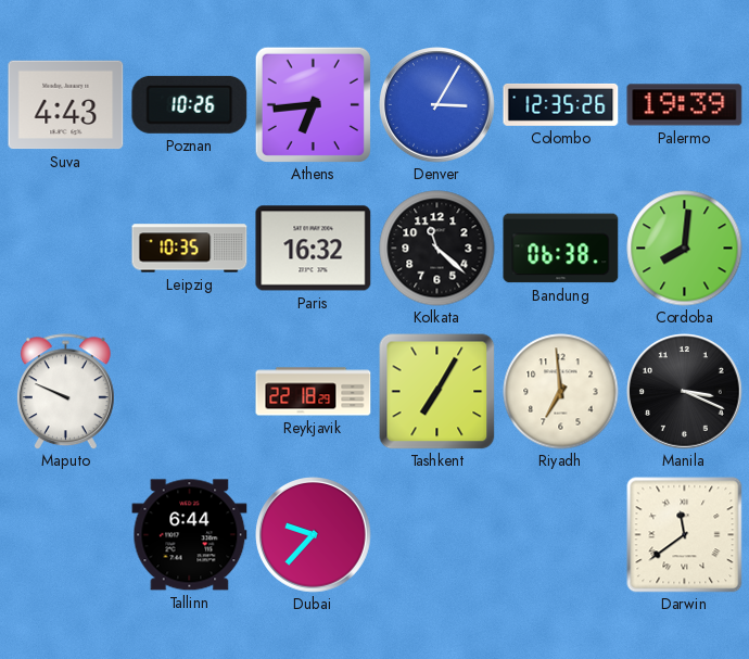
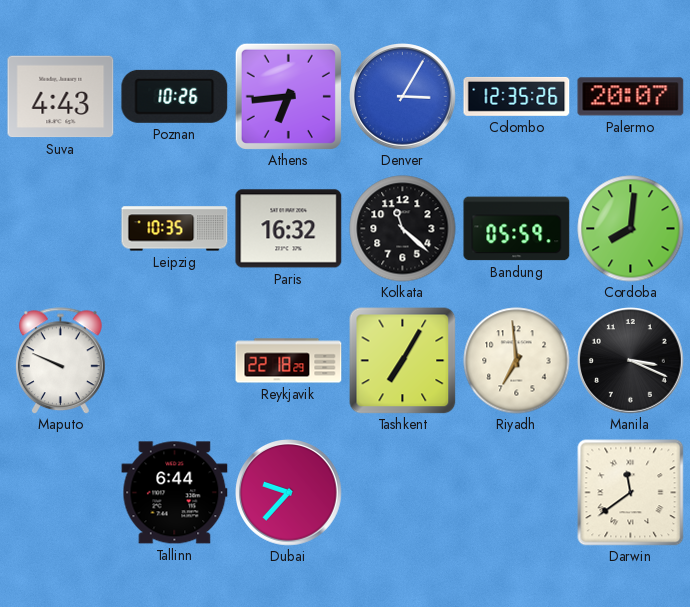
Palermo: 19:39 -> 20:07
Bandung: 06:38 -> 05:59
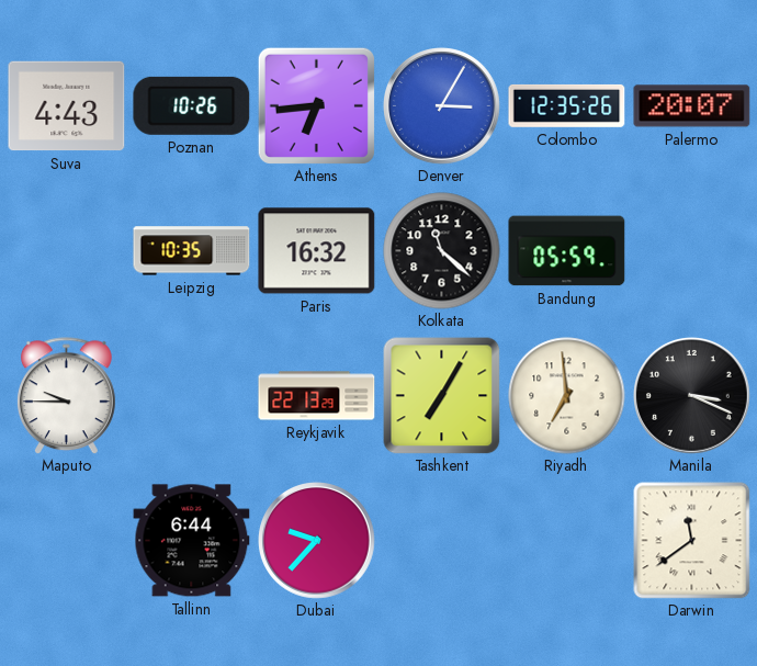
Cordoba: 8:01 -> none
Maputo: 9:49 -> 9:45
Reykjavik: 22:18 -> 22:13
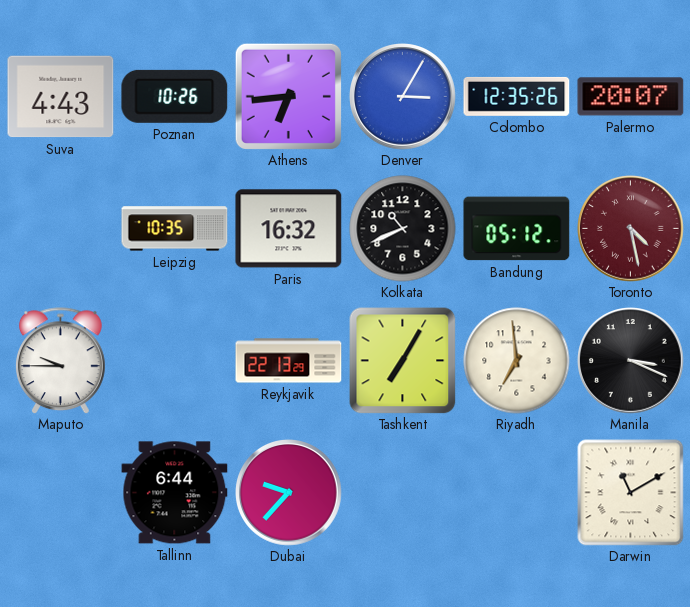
Kolkata: 11:22 -> 10:41
Bandung: 05:59 -> 05:12
Toronto: none -> 4:28
Darwin: 11:39 -> 11:10
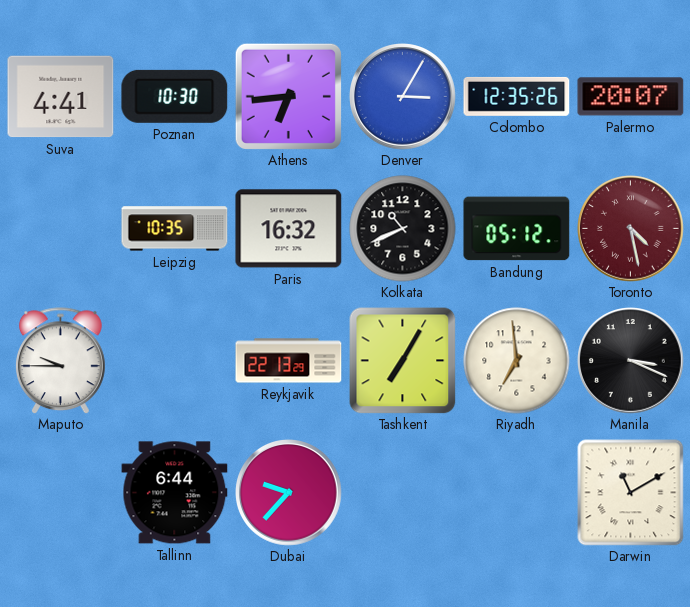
Suva: 4:43 -> 4:41
Poznan: 10:26 -> 10:30
